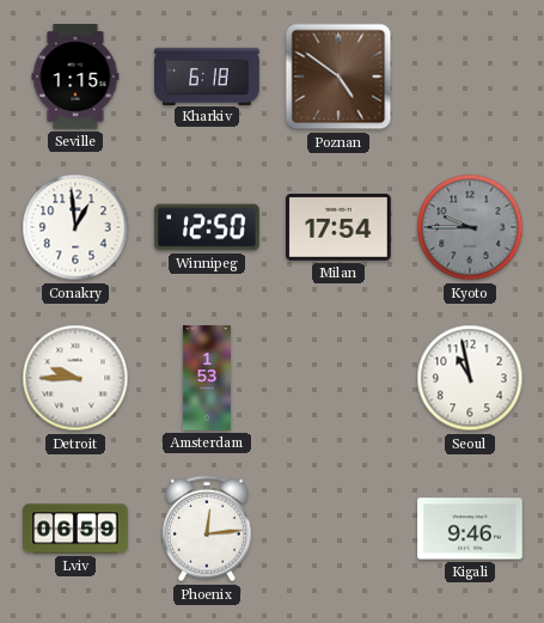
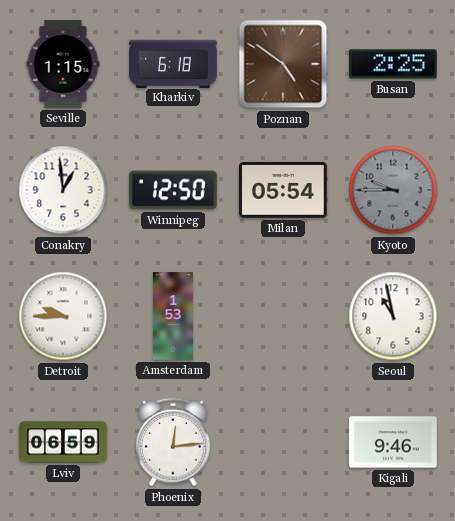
Busan: none -> 2:25
Milan: 17:54 -> 05:54
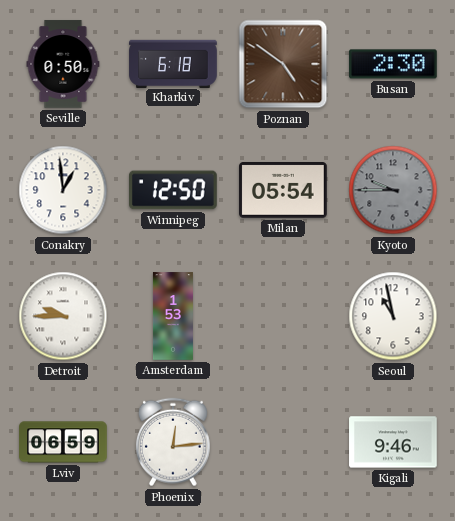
Seville: 1:15 -> 0:50
Busan: 2:25 -> 2:30
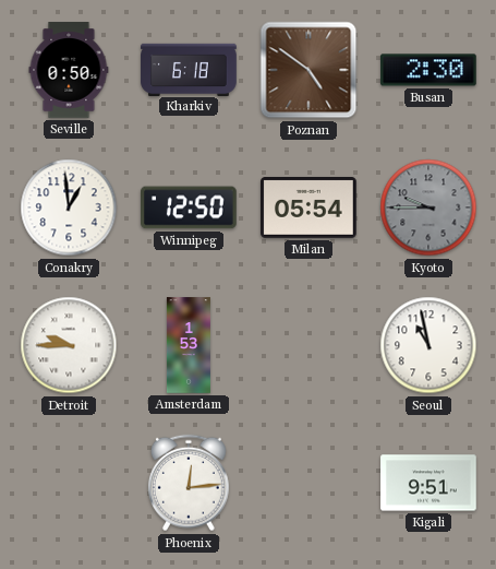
Lviv: 06:59 -> none
Kigali: 9:46 -> 9:51
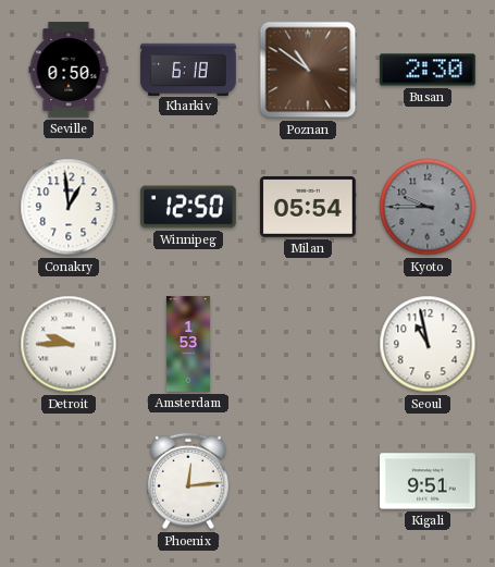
Poznan: 4:51 -> 10:51
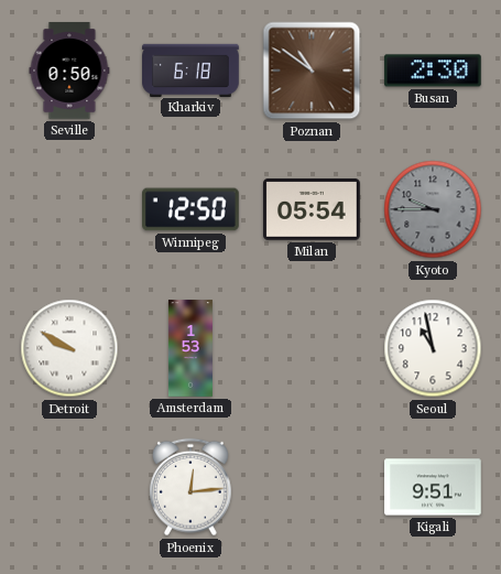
Conakry: 12:59 -> none
Detroit: 9:45 -> 9:50
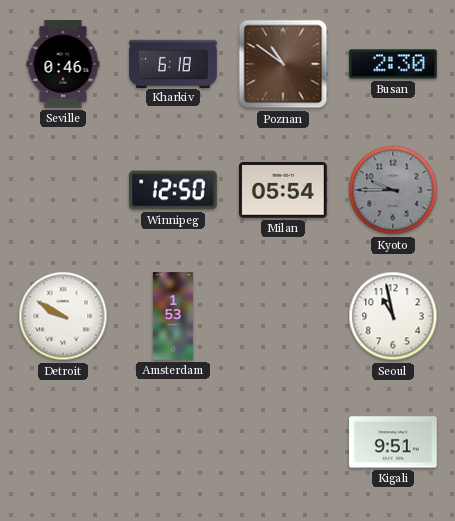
Seville: 0:50 -> 0:46
Phoenix: 12:14 -> none
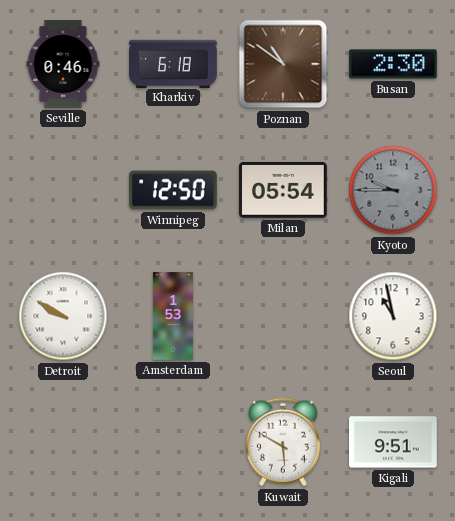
Kuwait: none -> 5:50
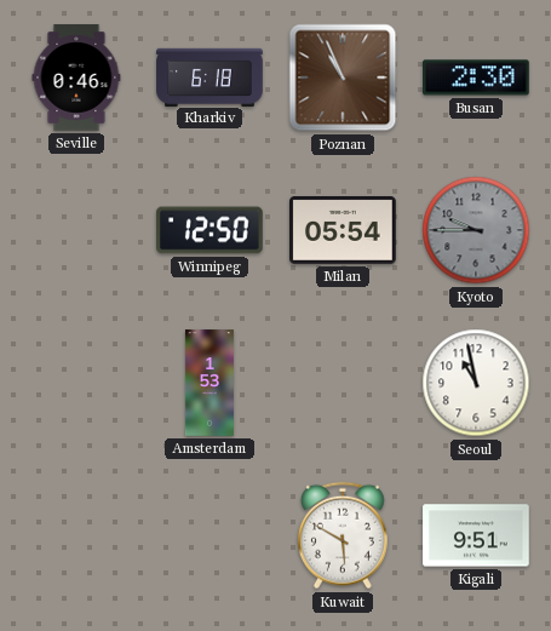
Poznan: 10:51 -> 10:56
Detroit: 9:50 -> none
